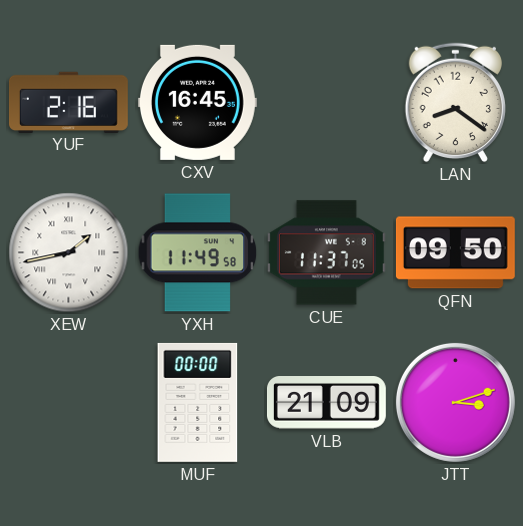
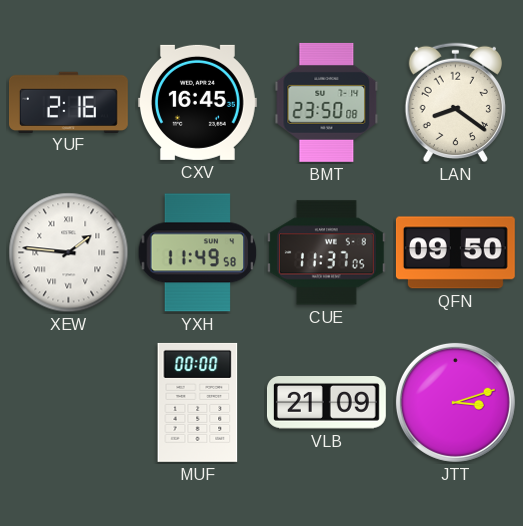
BMT: none -> 23:50
XEW: 1:43 -> 1:46
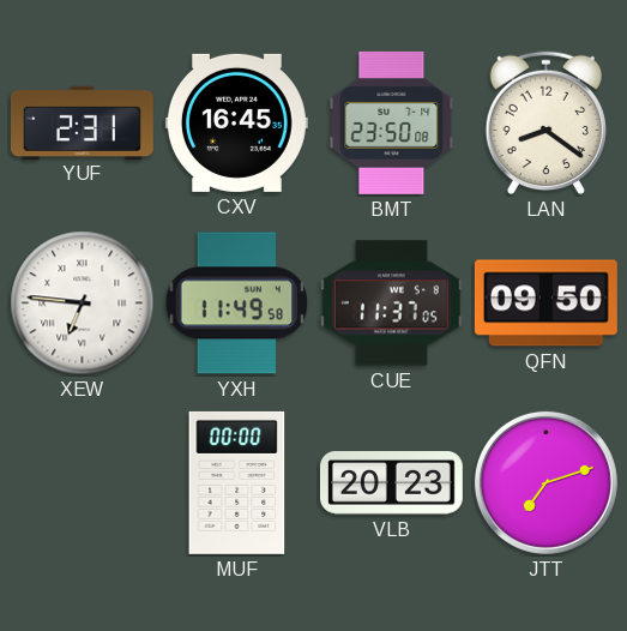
YUF: 2:16 -> 2:31
XEW: 1:46 -> 6:46
VLB: 21:09 -> 20:23
JTT: 3:12 -> 7:12
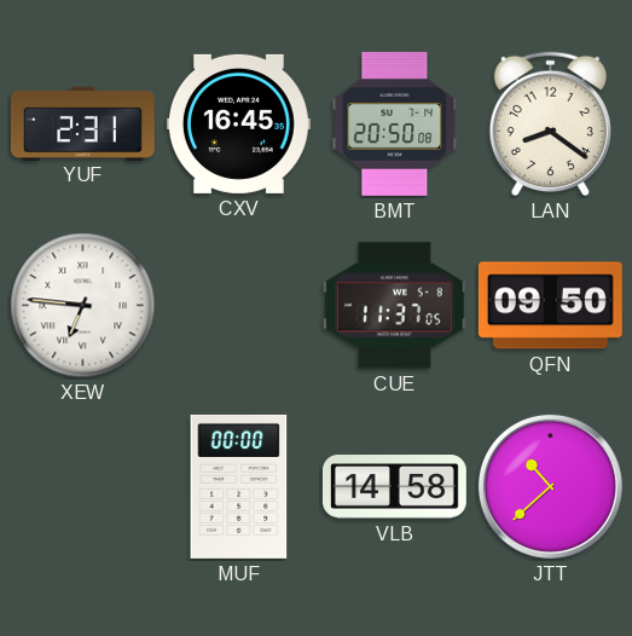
BMT: 23:50 -> 20:50
YXH: 11:49 -> none
VLB: 20:23 -> 14:58
JTT: 7:12 -> 10:38
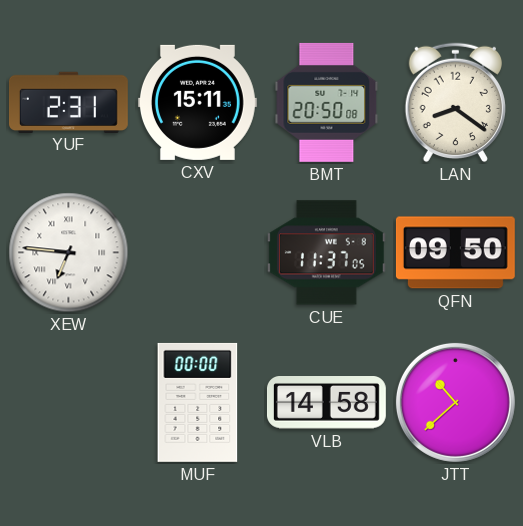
CXV: 16:45 -> 15:11
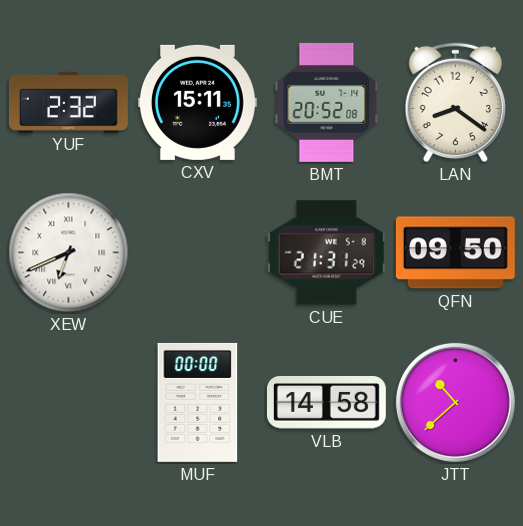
YUF: 2:31 -> 2:32
BMT: 20:50 -> 20:52
XEW: 6:46 -> 6:41
CUE: 11:37 -> 21:31
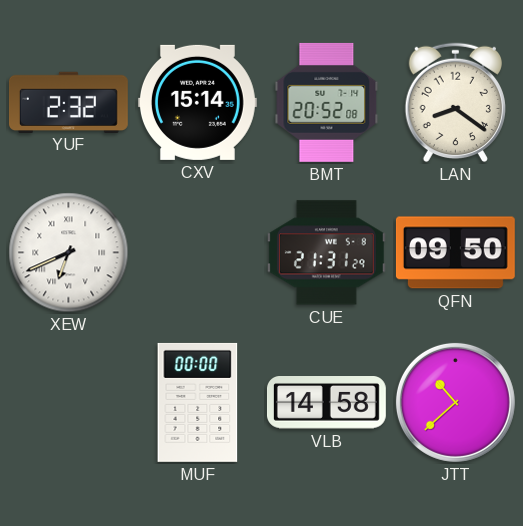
CXV: 15:11 -> 15:14
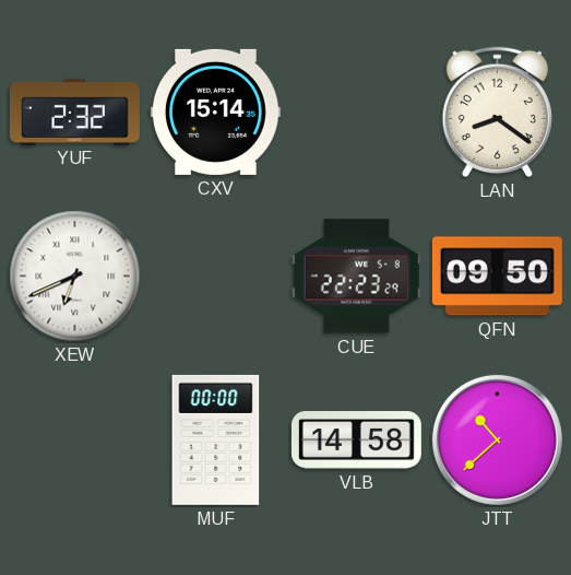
BMT: 20:52 -> none
CUE: 21:31 -> 22:23
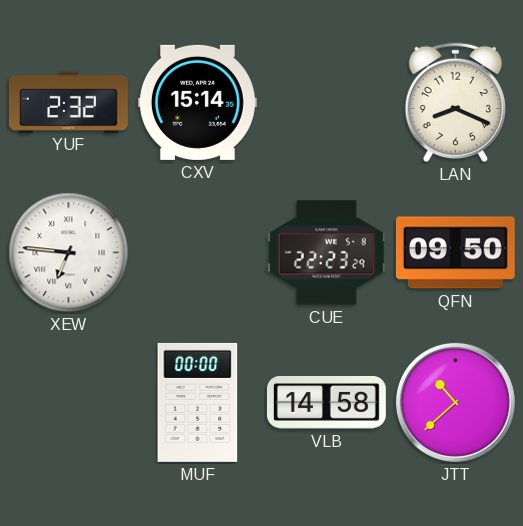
LAN: 8:21 -> 8:19
XEW: 6:41 -> 6:46
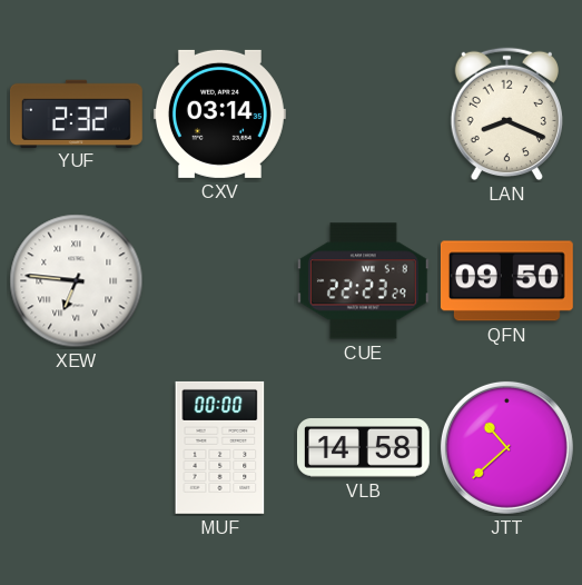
CXV: 15:14 -> 03:14
